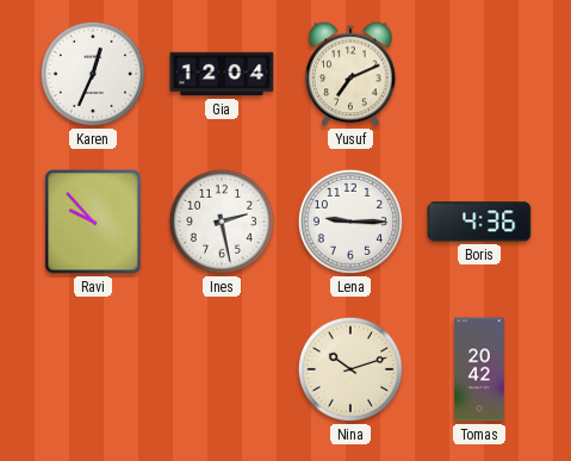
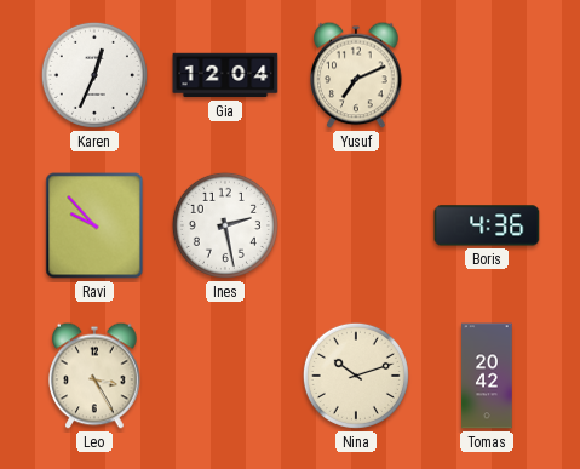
Lena: 9:15 -> none
Leo: none -> 3:25
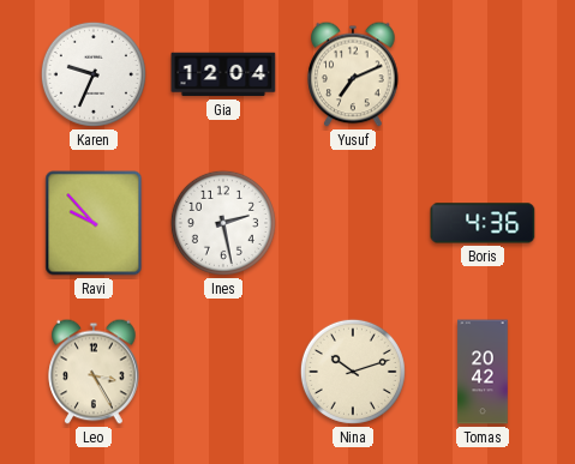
Karen: 12:34 -> 9:34
